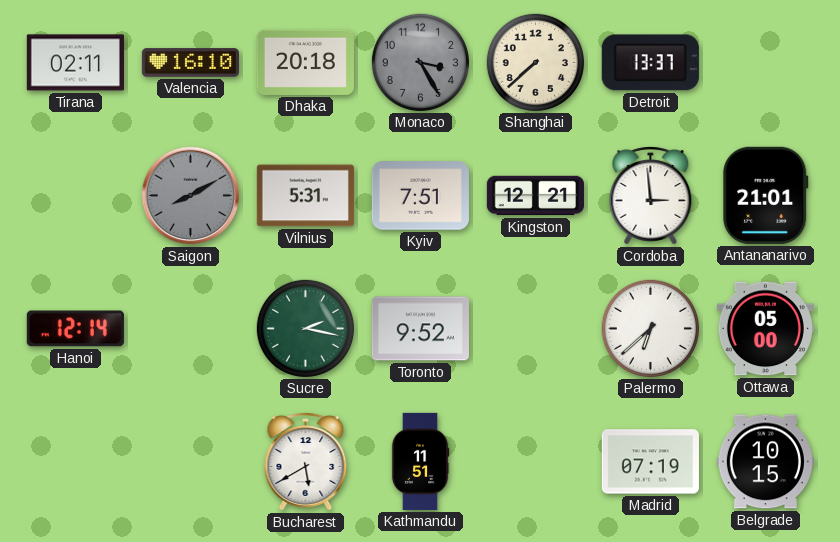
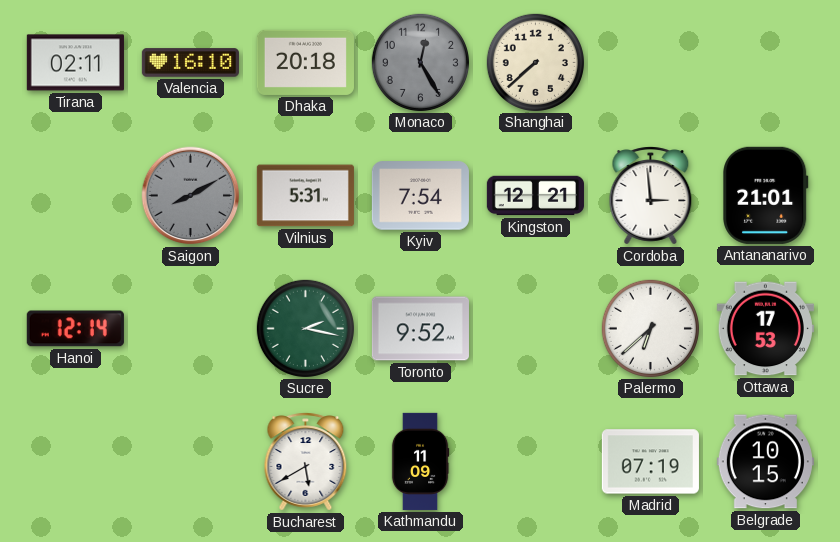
Monaco: 3:25 -> 12:25
Detroit: 13:37 -> none
Kyiv: 7:51 -> 7:54
Ottawa: 05:00 -> 17:53
Kathmandu: 11:51 -> 11:09
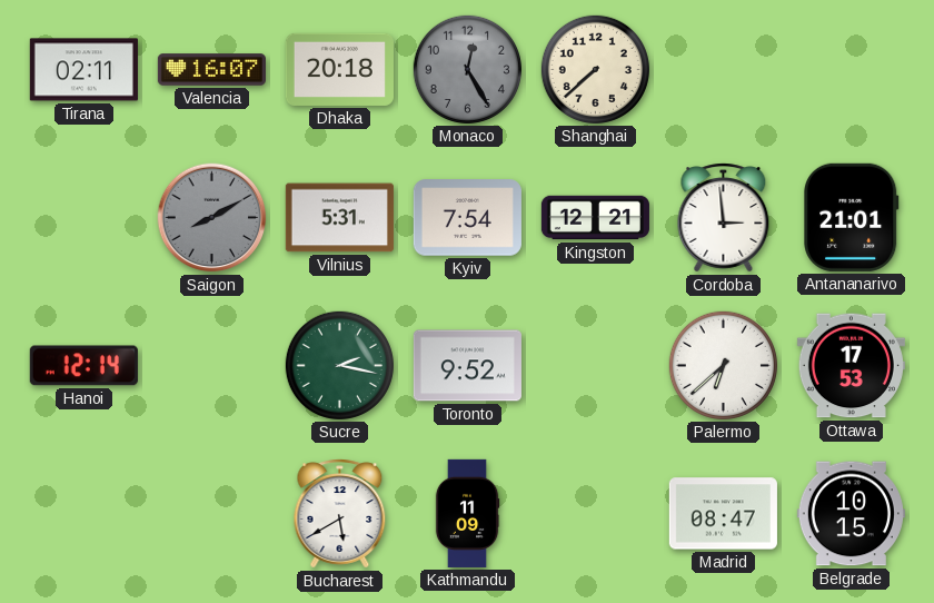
Valencia: 16:10 -> 16:07
Madrid: 07:19 -> 08:47
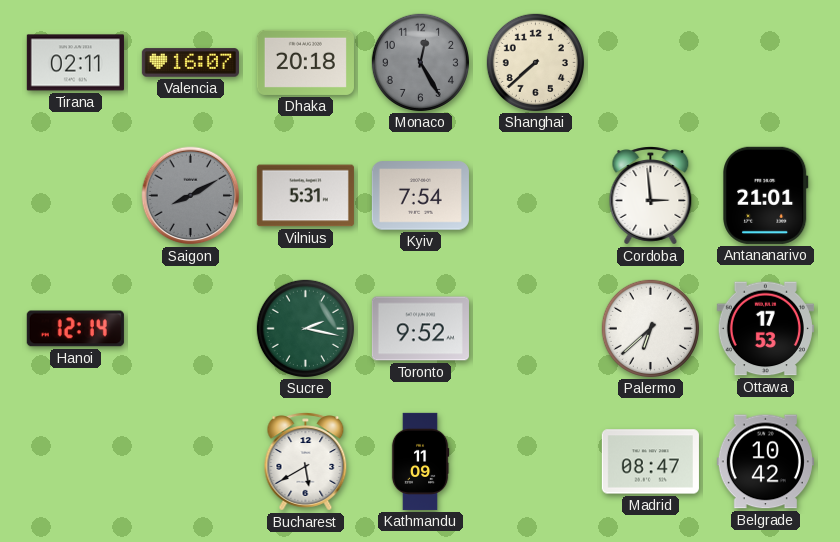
Kingston: 12:21 -> none
Belgrade: 10:15 -> 10:42
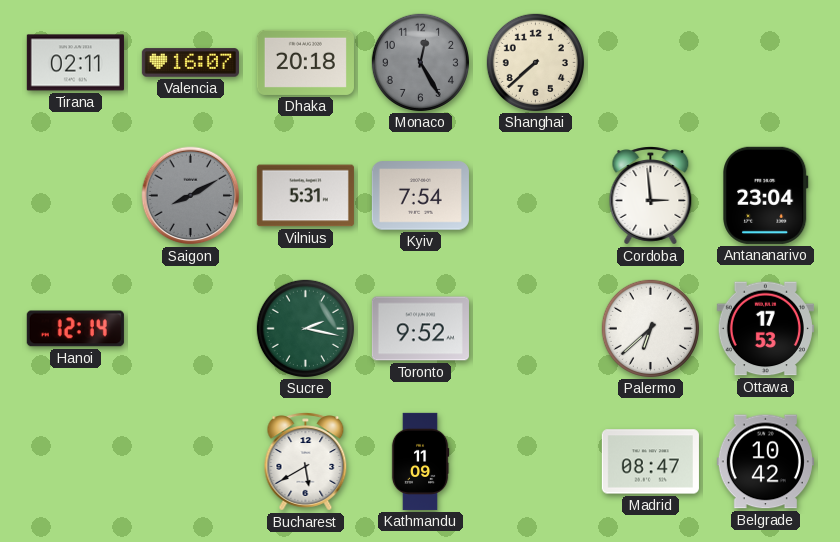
Antananarivo: 21:01 -> 23:04
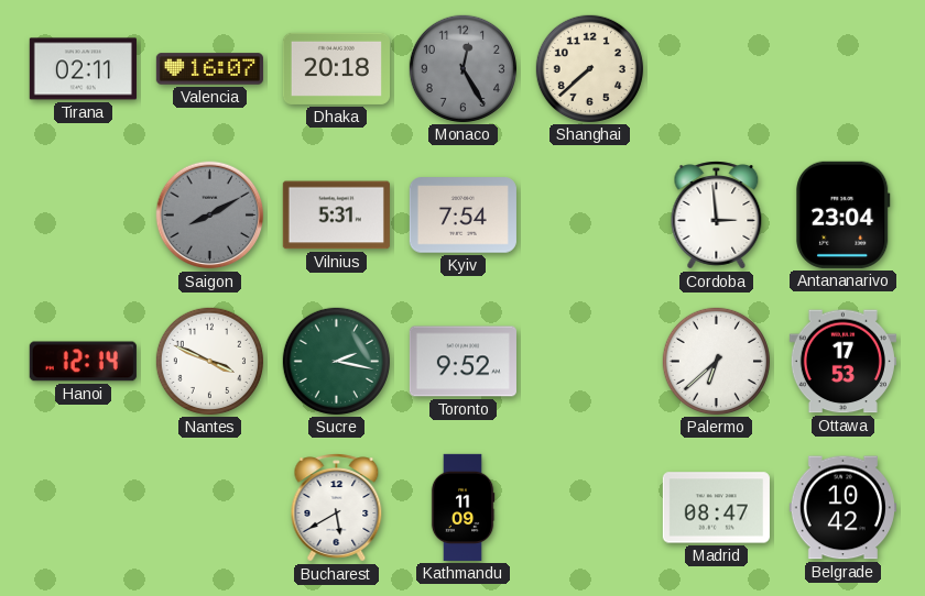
Nantes: none -> 3:49
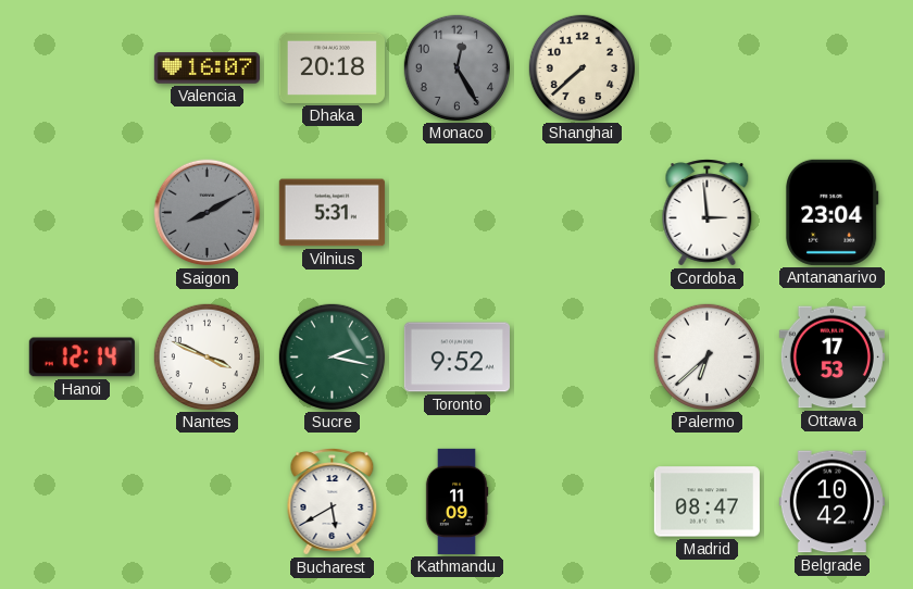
Tirana: 02:11 -> none
Kyiv: 7:54 -> none
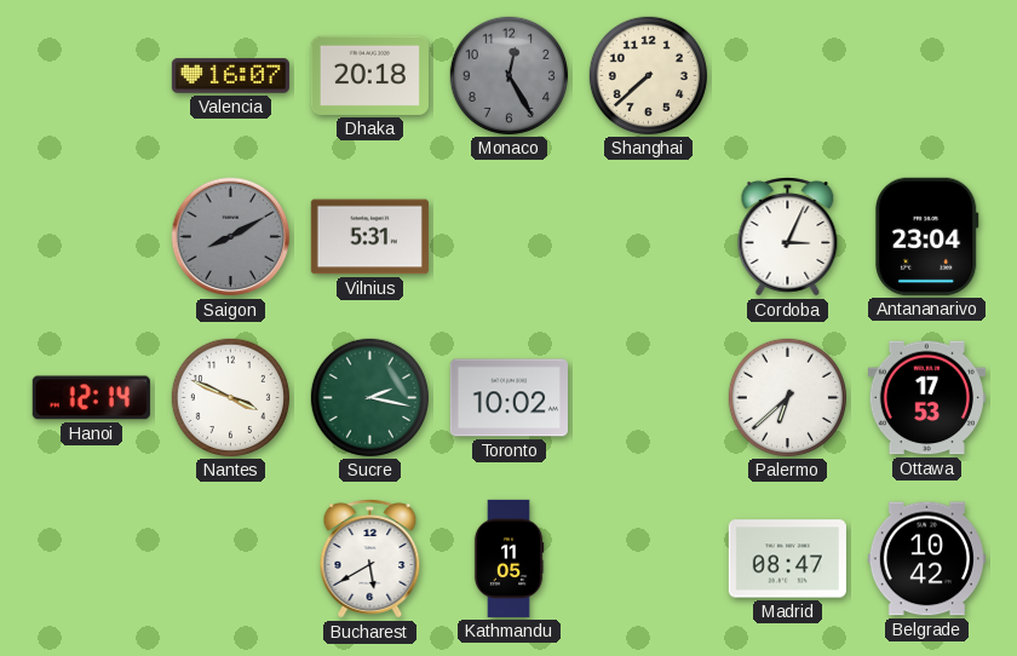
Cordoba: 2:59 -> 3:04
Toronto: 9:52 -> 10:02
Kathmandu: 11:09 -> 11:05
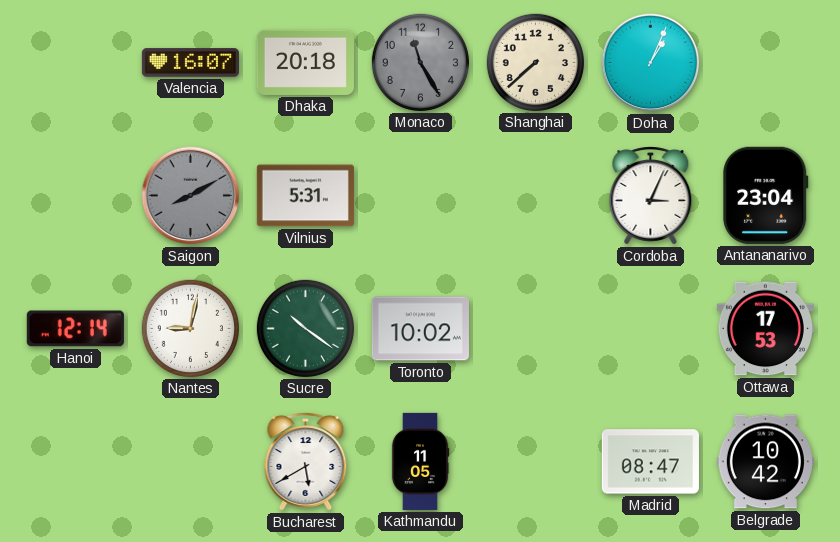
Monaco: 12:25 -> 11:25
Doha: none -> 1:04
Nantes: 3:49 -> 9:02
Sucre: 2:17 -> 10:21
Palermo: 6:38 -> none
